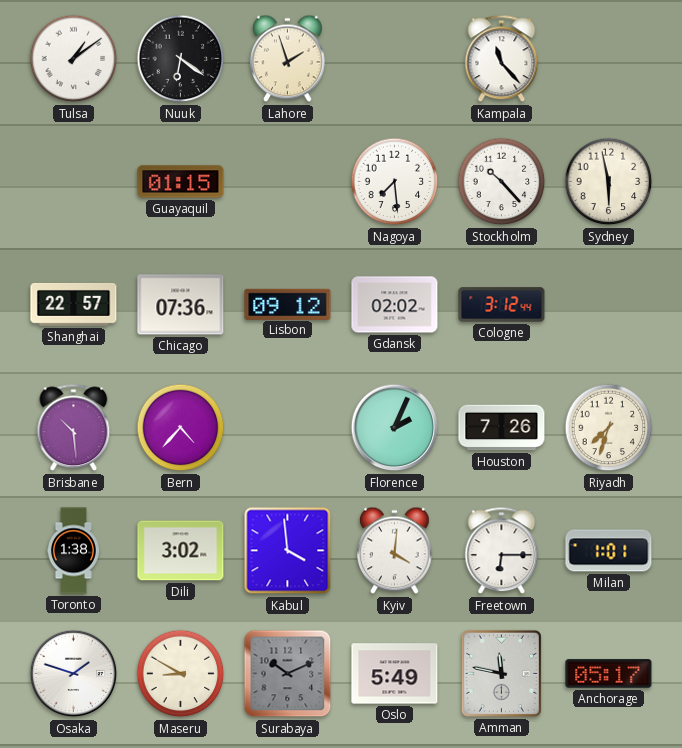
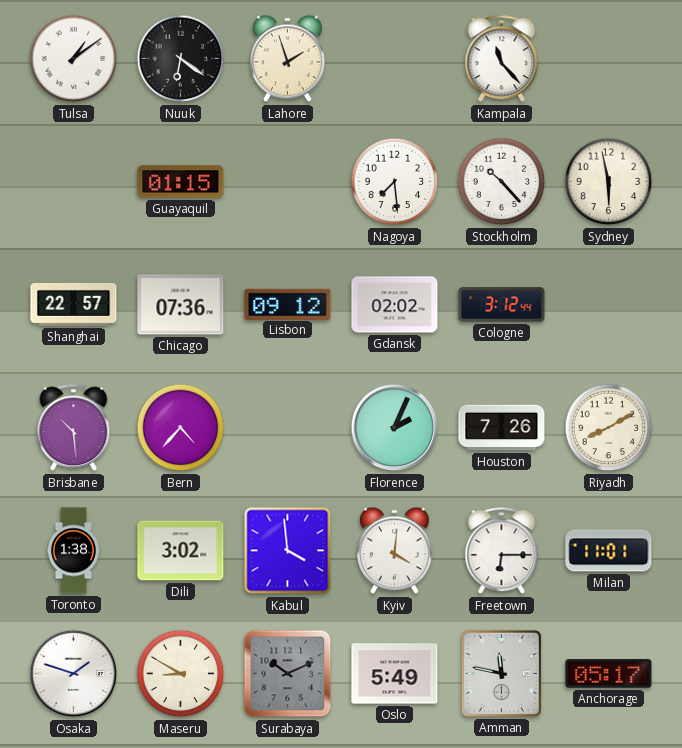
Riyadh: 7:33 -> 8:10
Milan: 1:01 -> 11:01
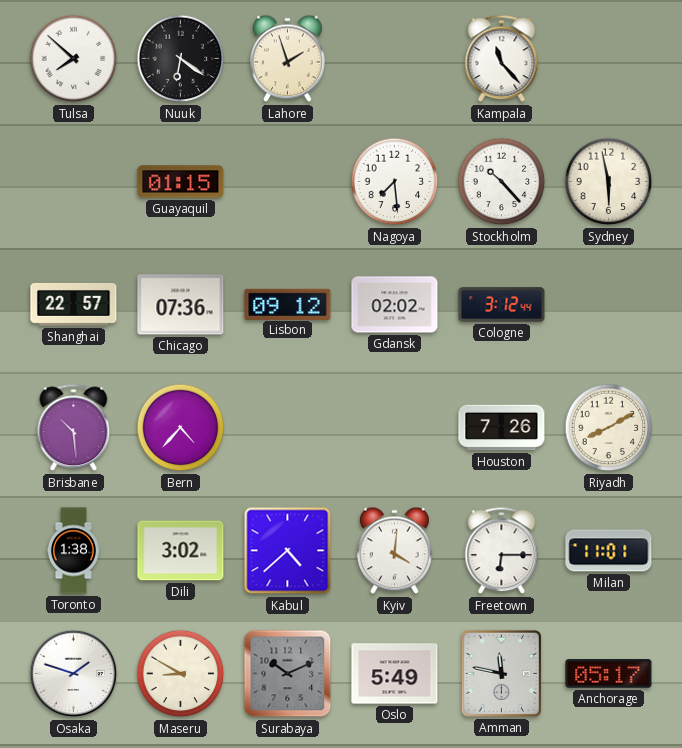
Tulsa: 1:09 -> 7:52
Florence: 2:04 -> none
Kabul: 3:59 -> 4:38
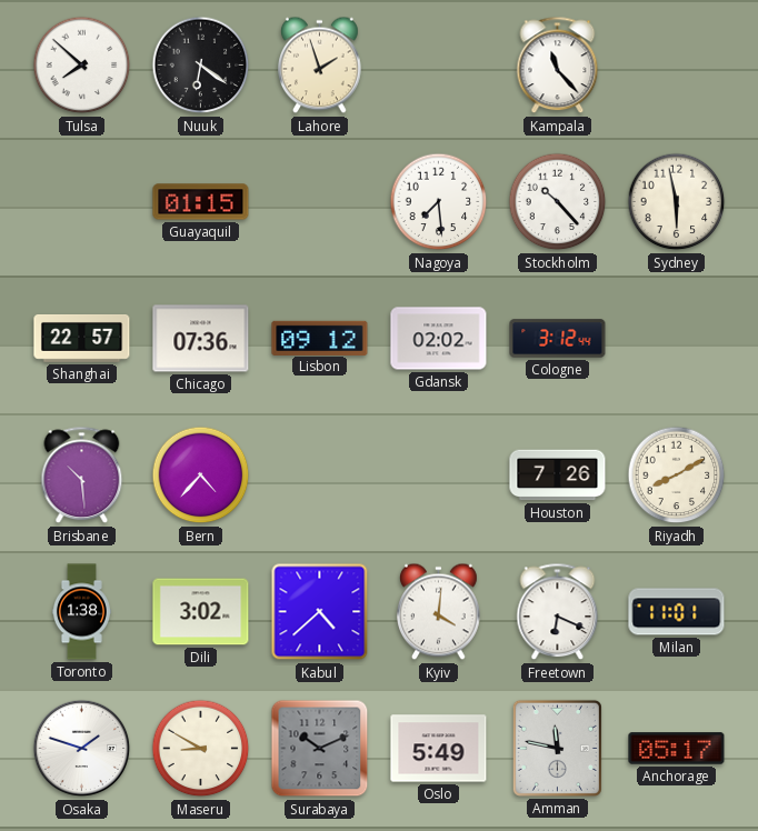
Freetown: 6:15 -> 6:19
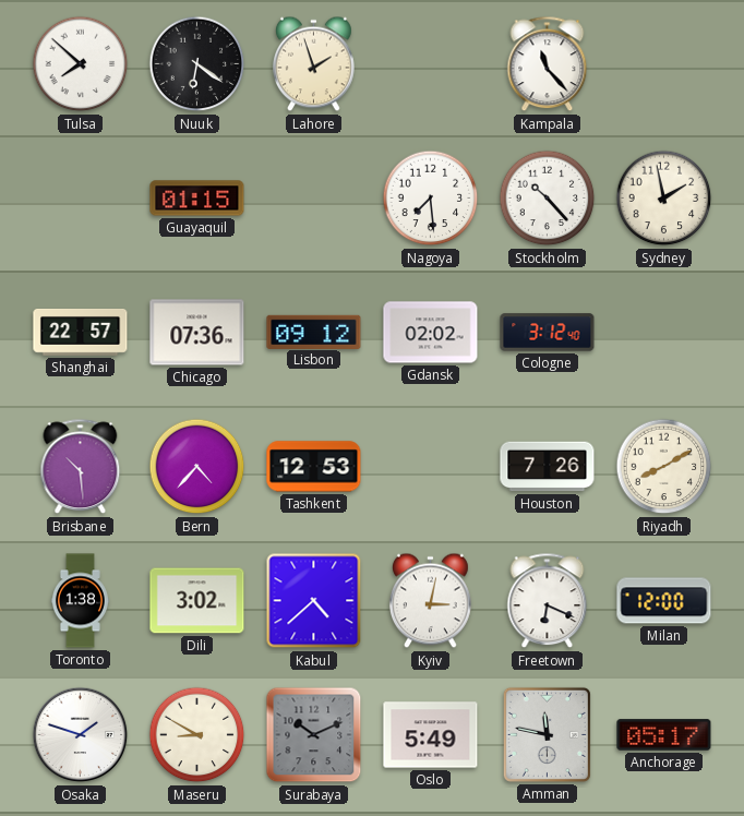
Sydney: 5:58 -> 1:58
Cologne: 3:12:44 -> 3:12:40
Tashkent: none -> 12:53
Kyiv: 4:01 -> 3:02
Milan: 11:01 -> 12:00
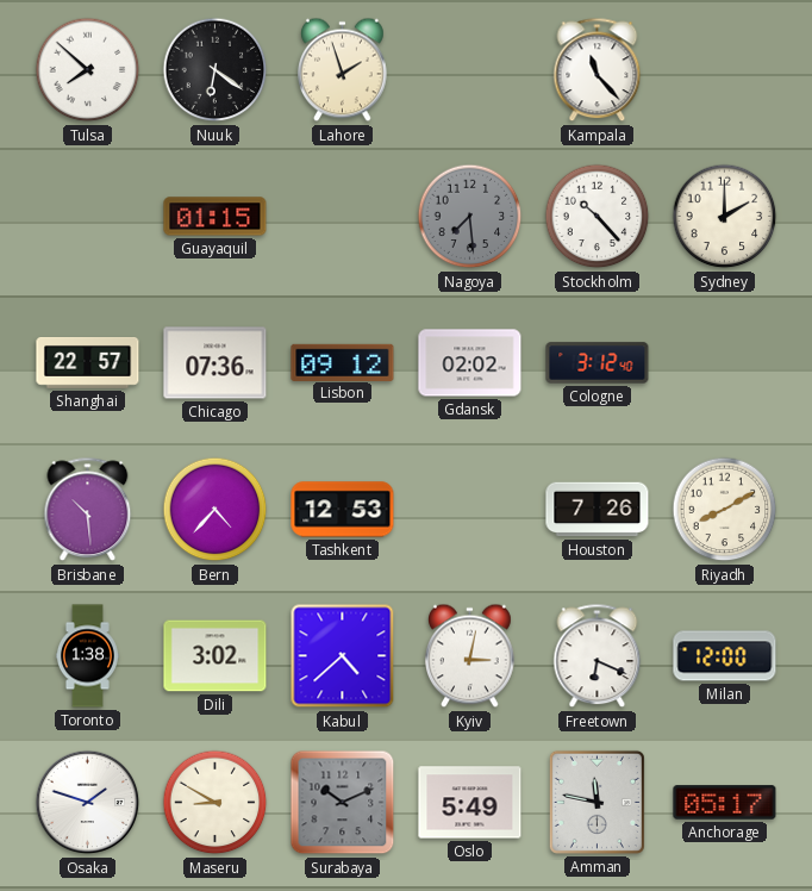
Nagoya dial: white -> grey
Sydney: 1:58 -> 2:00
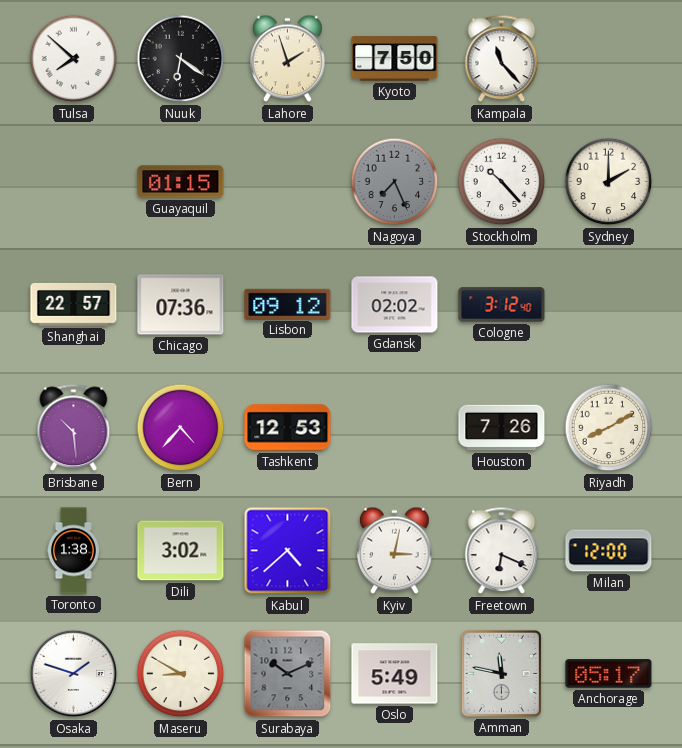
Kyoto: none -> 7:50
Nagoya: 7:29 -> 7:26
